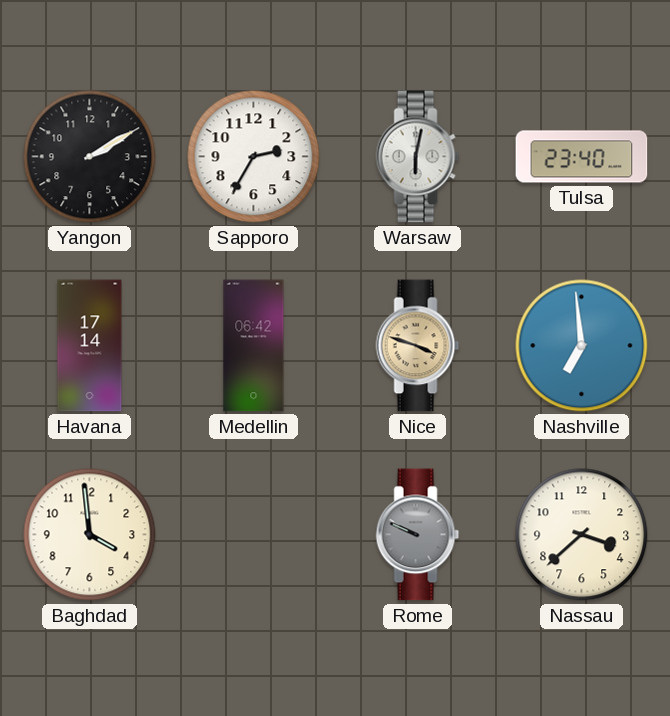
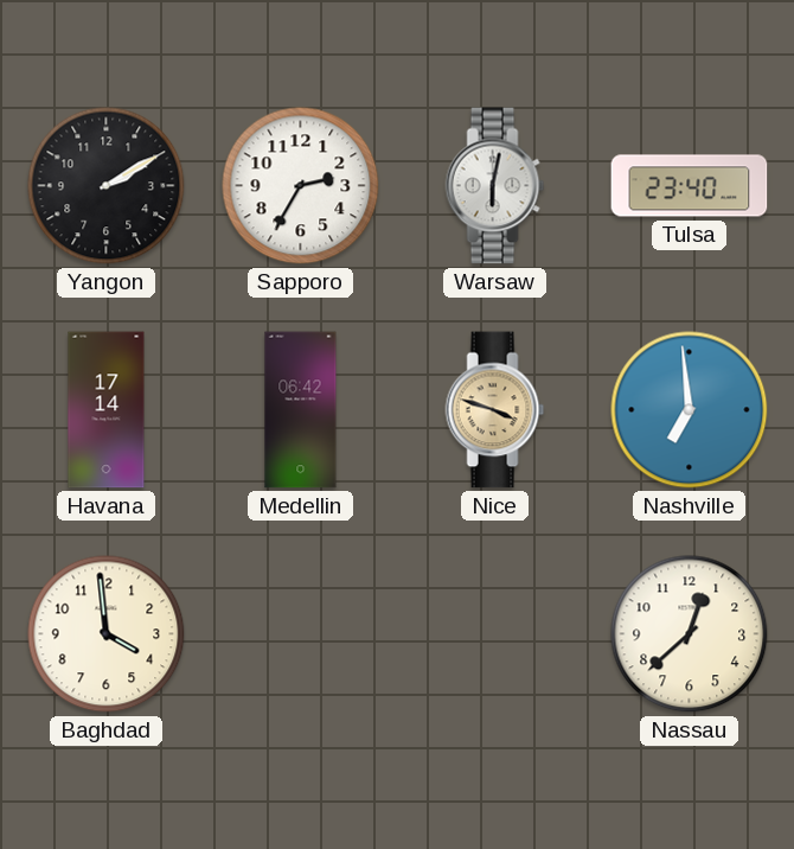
Rome: 9:49 -> none
Nassau: 3:38 -> 12:38
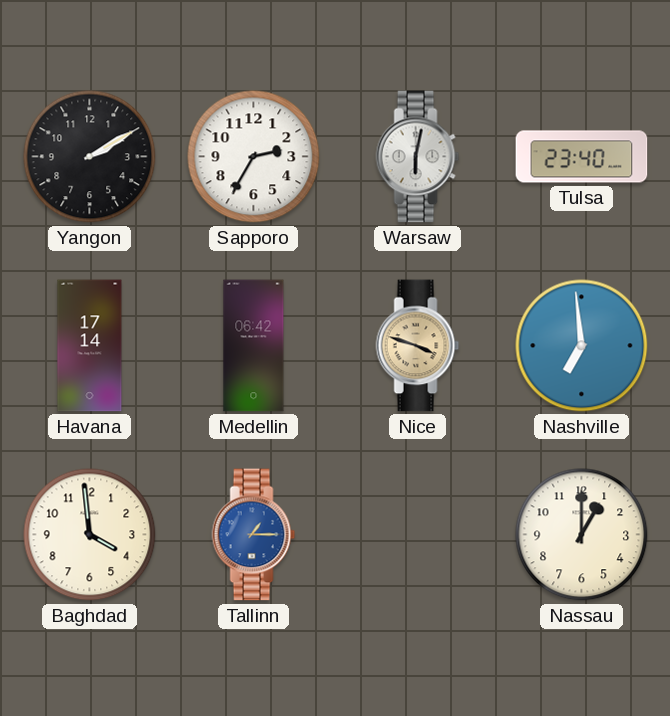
Tallinn: none -> 1:15
Nassau: 12:38 -> 1:00
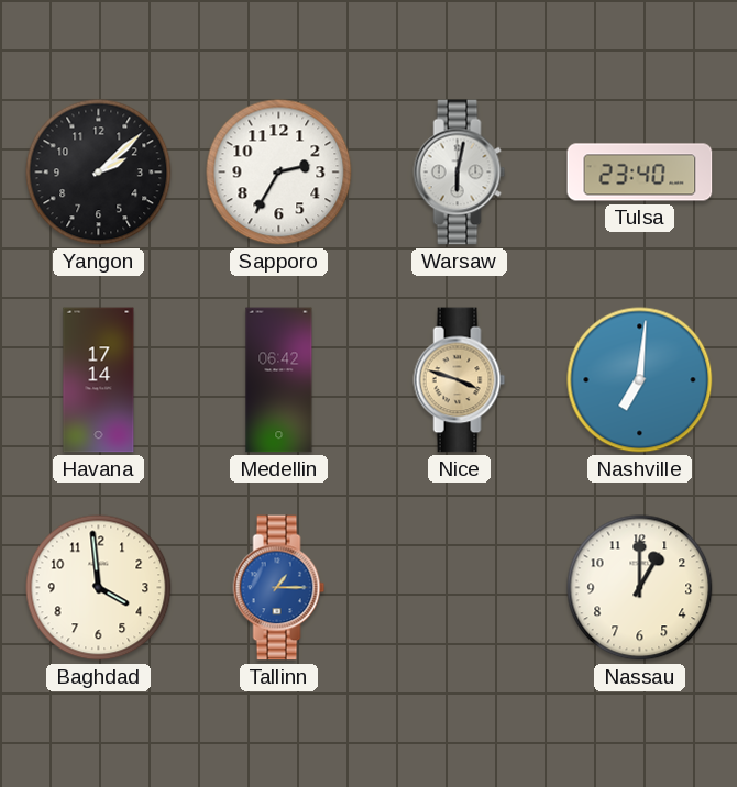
Yangon: 2:10 -> 2:08
Nashville: 6:59 -> 7:01
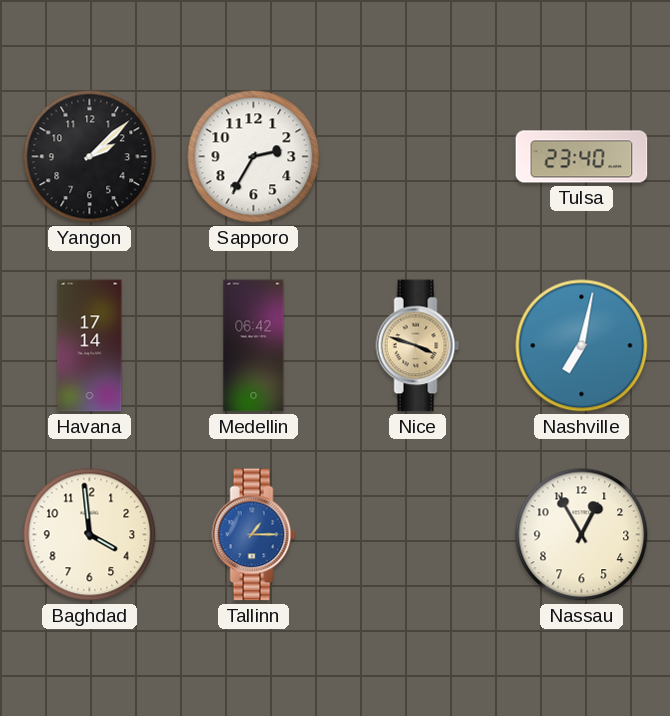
Warsaw: 6:02 -> none
Nashville: 7:01 -> 7:02
Nassau: 1:00 -> 12:55
